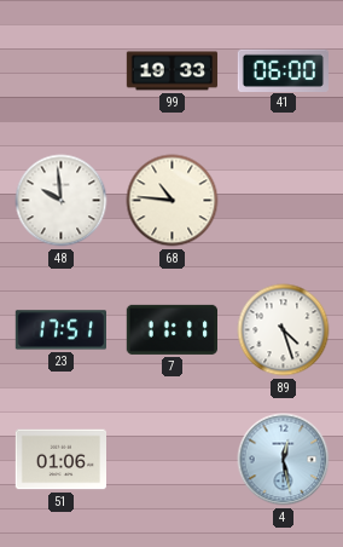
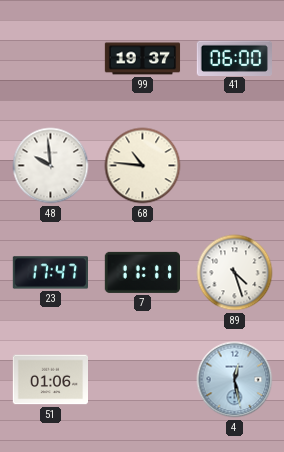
99: 19:33 -> 19:37
23: 17:51 -> 17:47
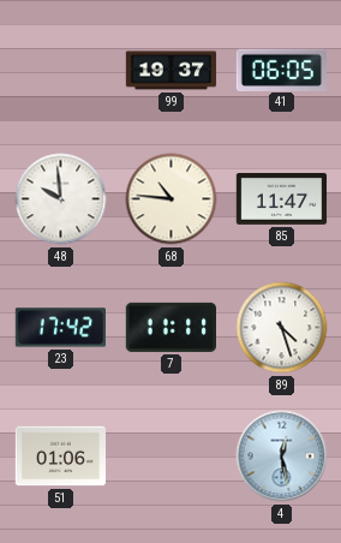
41: 06:00 -> 06:05
85: none -> 11:47
23: 17:47 -> 17:42
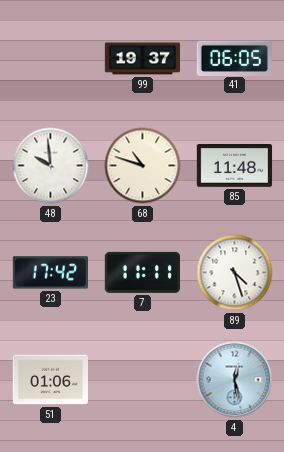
68: 10:46 -> 10:48
85: 11:47 -> 11:48
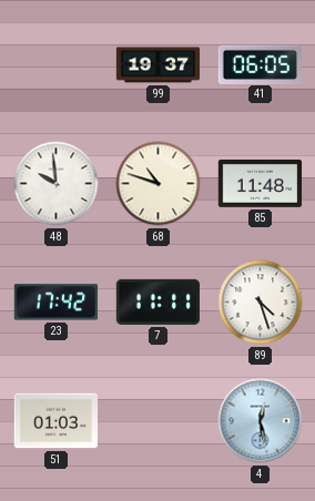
51: 01:06 -> 01:03
